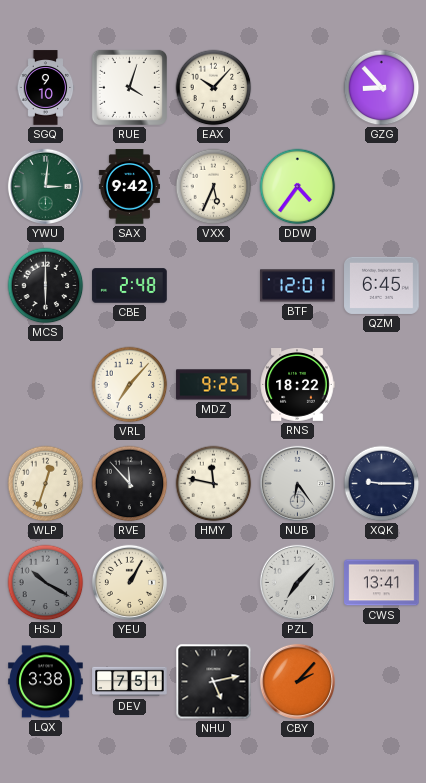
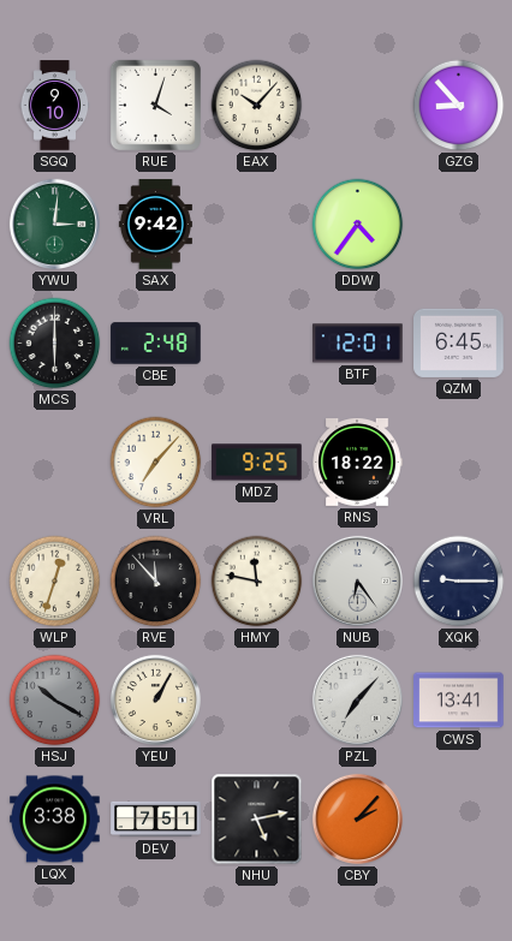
VXX: 5:34 -> none
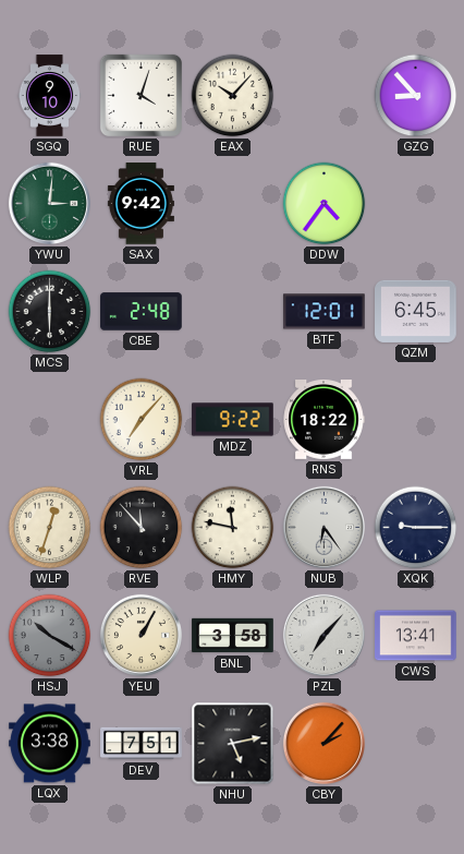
MDZ: 9:25 -> 9:22
BNL: none -> 3:58
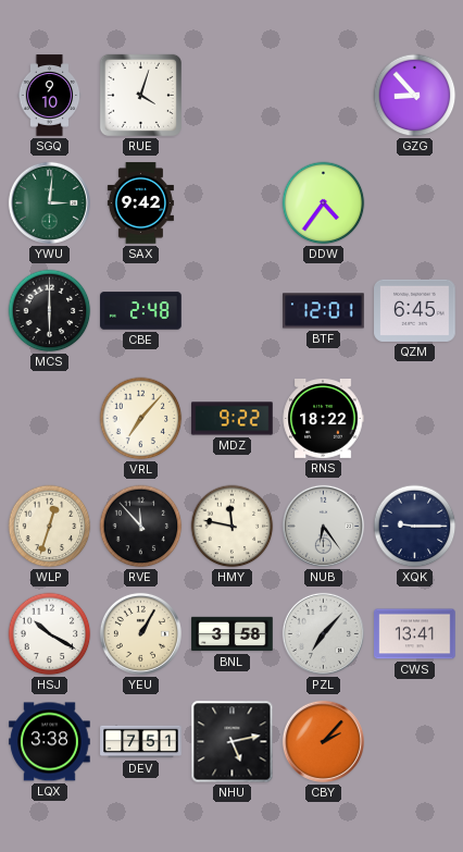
EAX: 10:07 -> none
HSJ dial: grey -> white
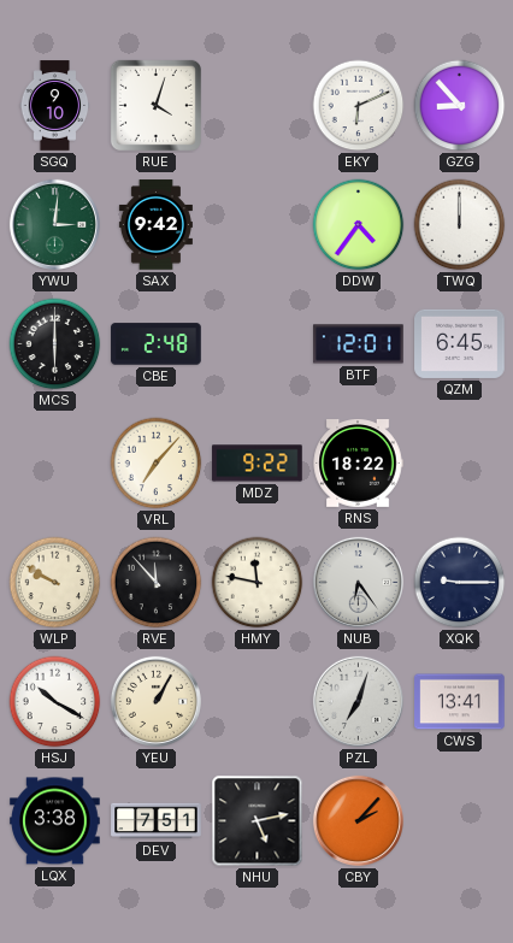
EKY: none -> 6:11
TWQ: none -> 12:00
WLP: 12:33 -> 9:50
BNL: 3:58 -> none
PZL: 7:07 -> 7:03
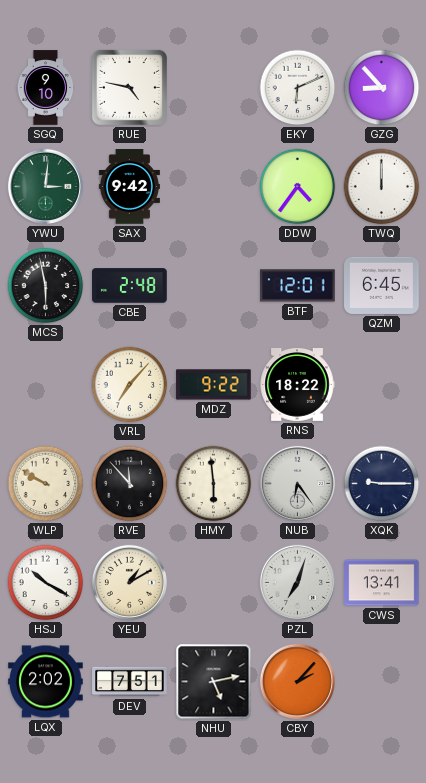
RUE: 4:03 -> 4:47
MCS: 6:00 -> 5:58
HMY: 11:47 -> 5:59
YEU: 1:05 -> 1:10
LQX: 3:38 -> 2:02
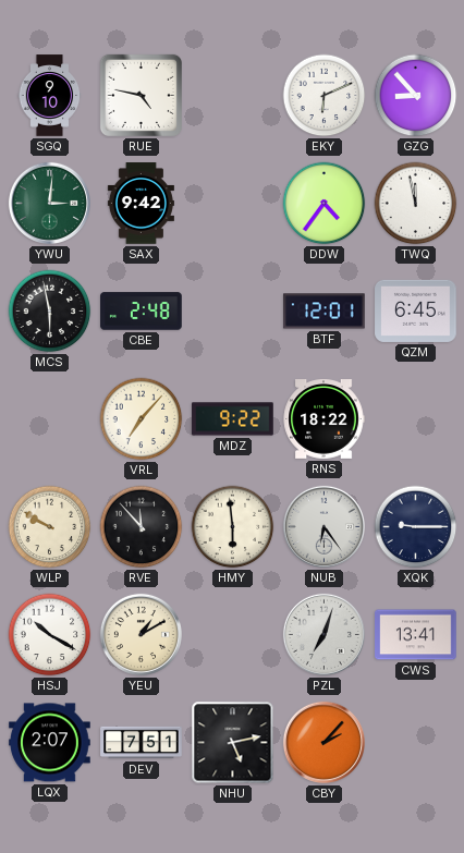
TWQ: 12:00 -> 11:58
LQX: 2:02 -> 2:07
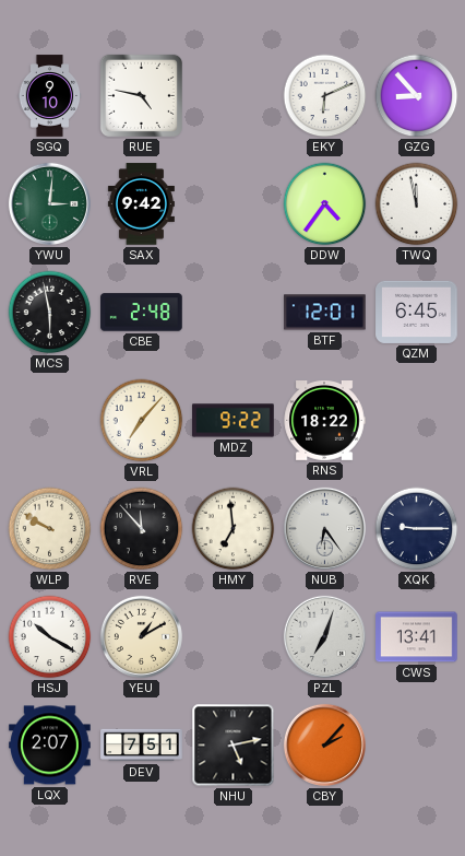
HMY: 5:59 -> 6:59
